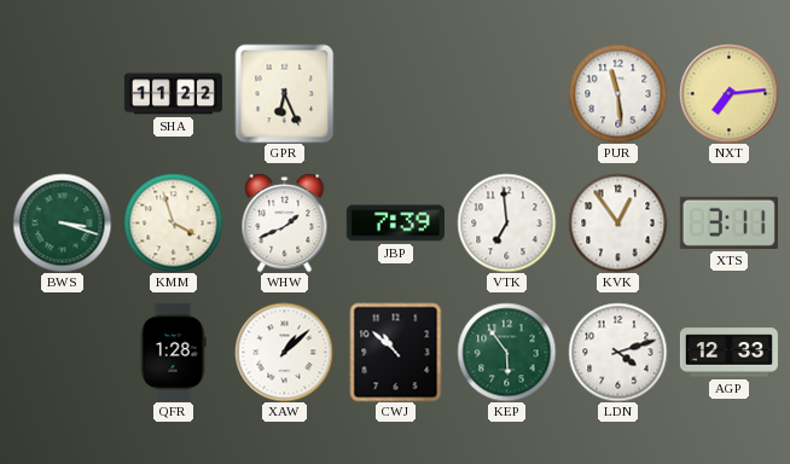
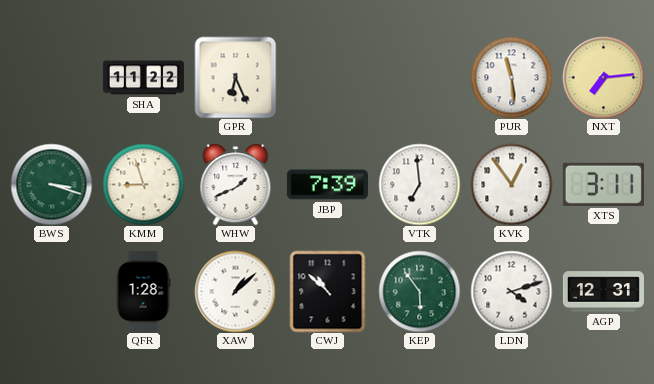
KMM: 3:57 -> 8:57
AGP: 12:33 -> 12:31
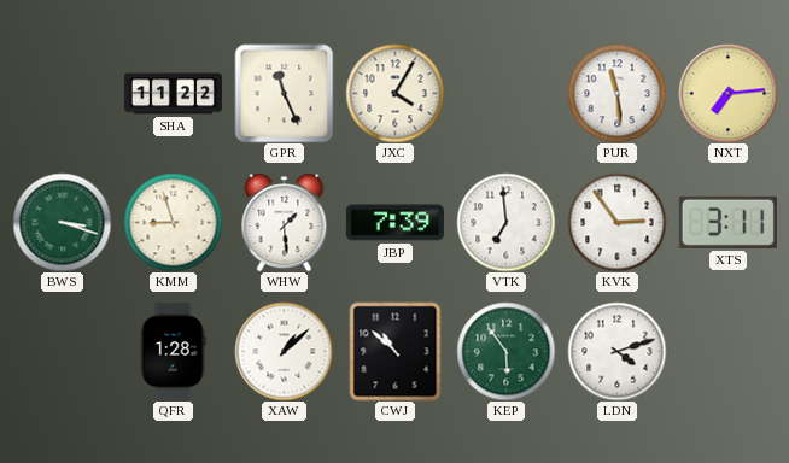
GPR: 6:26 -> 11:26
JXC: none -> 4:05
WHW: 1:41 -> 1:29
KVK: 12:54 -> 2:54
AGP: 12:31 -> none
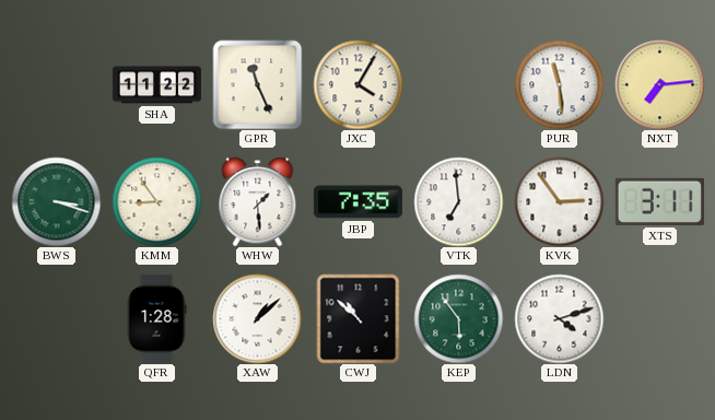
KMM: 8:57 -> 8:54
JBP: 7:39 -> 7:35
